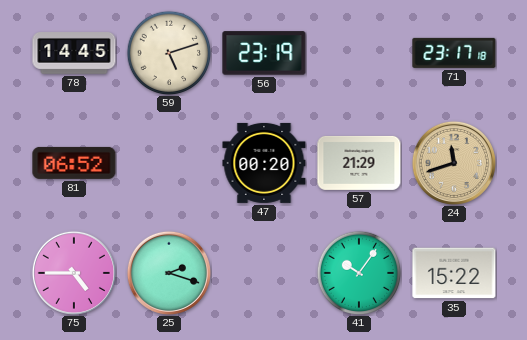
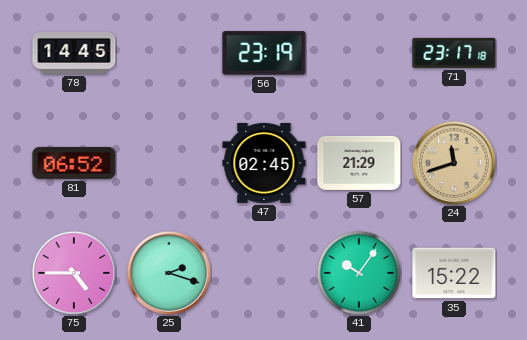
59: 5:12 -> none
47: 00:20 -> 02:45
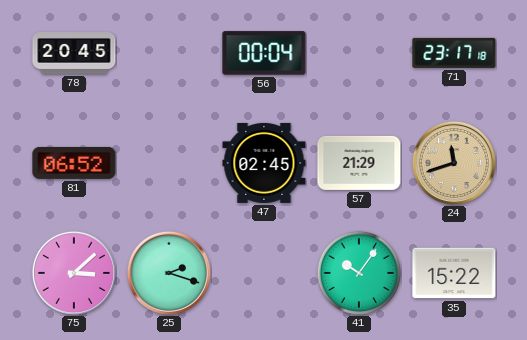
78: 14:45 -> 20:45
56: 23:19 -> 00:04
75: 4:45 -> 3:08
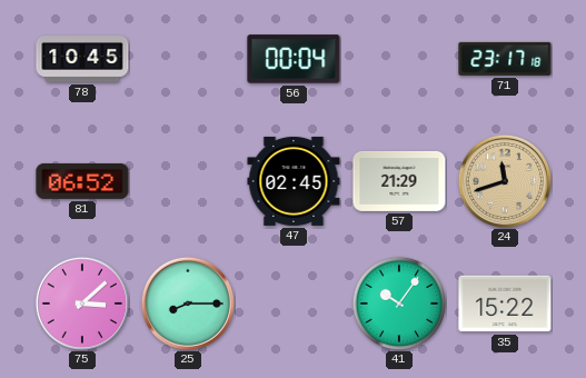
78: 20:45 -> 10:45
25: 2:18 -> 8:15
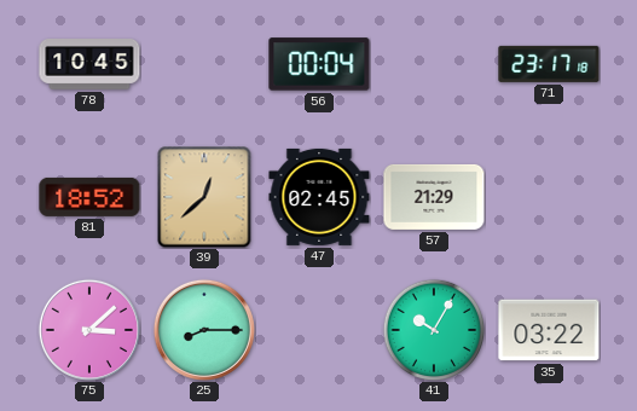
81: 06:52 -> 18:52
39: none -> 12:38
24: 11:42 -> none
41: 10:06 -> 10:05
35: 15:22 -> 03:22
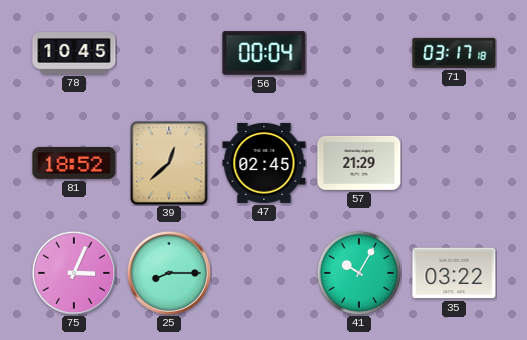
71: 23:17 -> 03:17
75: 3:08 -> 3:04
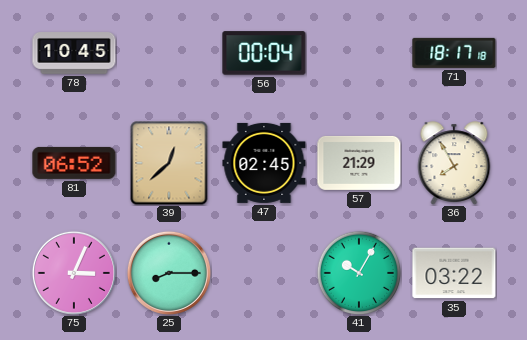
71: 03:17 -> 18:17
81: 18:52 -> 06:52
36: none -> 7:55
